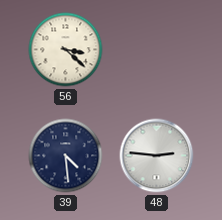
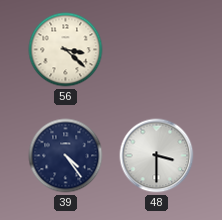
39: 4:29 -> 4:24
48: 2:46 -> 3:30
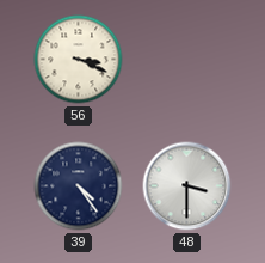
56: 3:22 -> 3:19
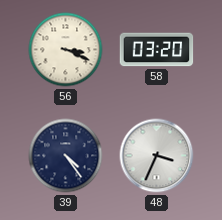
58: none -> 03:20
48: 3:30 -> 3:34
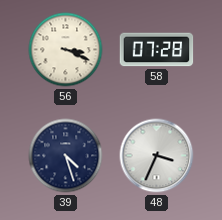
58: 03:20 -> 07:28
39: 4:24 -> 4:27
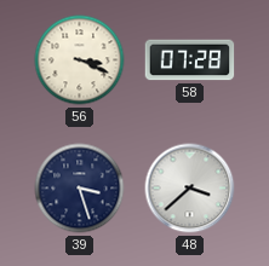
39: 4:27 -> 3:27
48: 3:34 -> 3:38
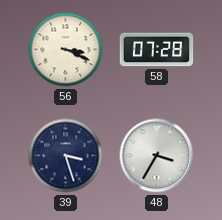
48: 3:38 -> 3:35
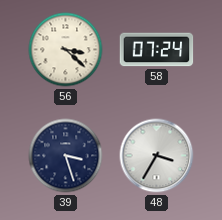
56: 3:19 -> 3:22
58: 07:28 -> 07:24
